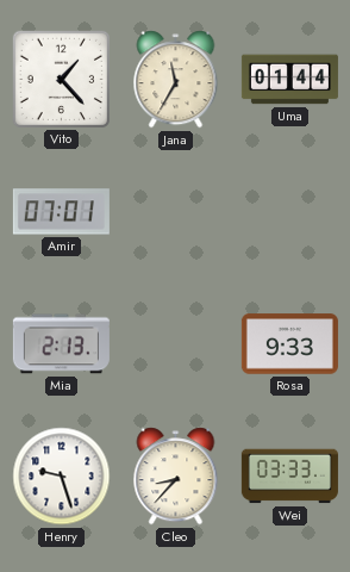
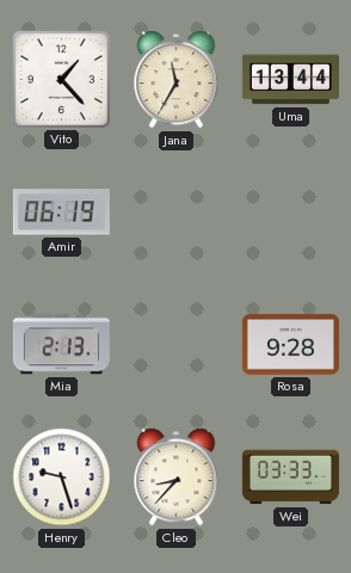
Uma: 01:44 -> 13:44
Amir: 07:01 -> 06:19
Rosa: 9:33 -> 9:28
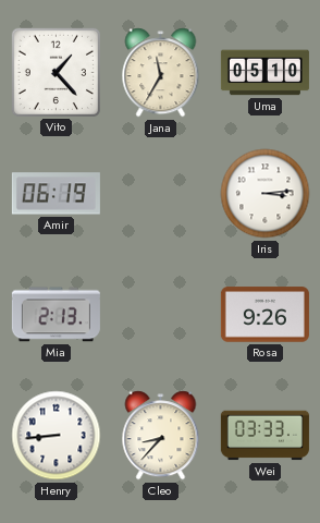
Uma: 13:44 -> 05:10
Iris: none -> 3:14
Rosa: 9:28 -> 9:26
Henry: 9:27 -> 8:44
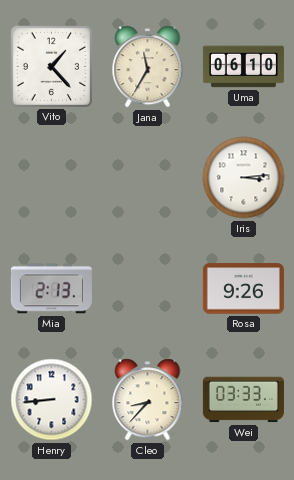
Uma: 05:10 -> 06:10
Amir: 06:19 -> none
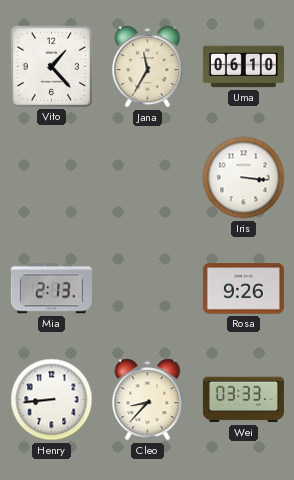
Iris: 3:14 -> 3:16
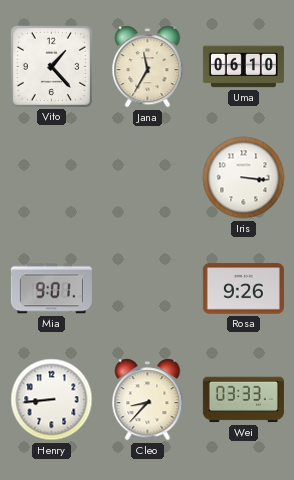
Mia: 2:13 -> 9:01
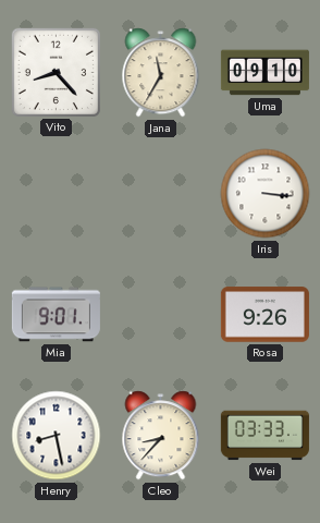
Vito: 1:23 -> 8:23
Uma: 06:10 -> 09:10
Henry: 8:44 -> 8:28
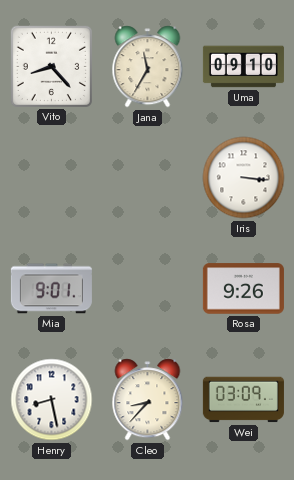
Wei: 03:33 -> 03:09
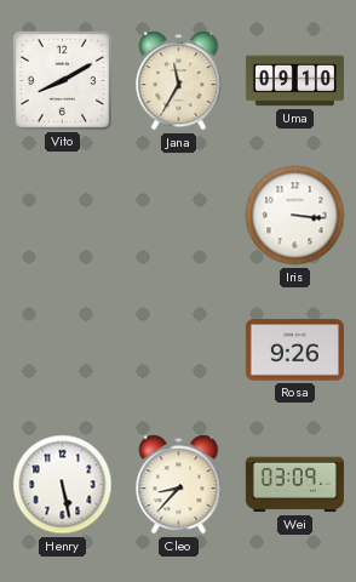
Vito: 8:23 -> 8:10
Mia: 9:01 -> none
Henry: 8:28 -> 5:28
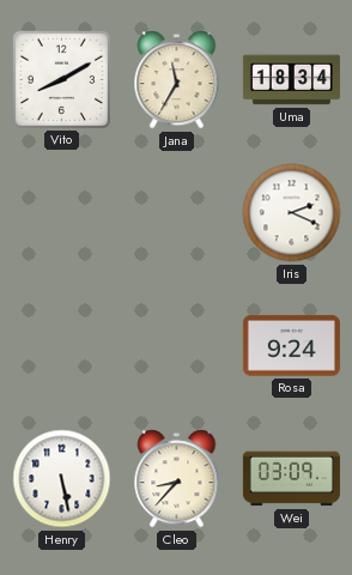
Uma: 09:10 -> 18:34
Iris: 3:16 -> 2:19
Rosa: 9:26 -> 9:24
